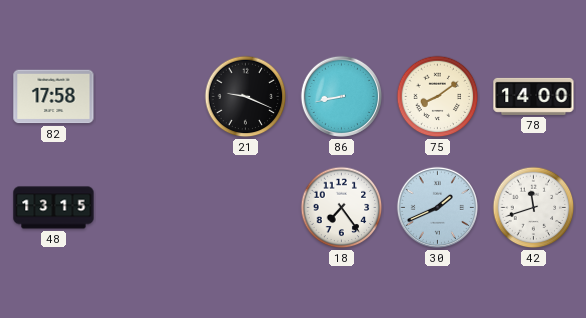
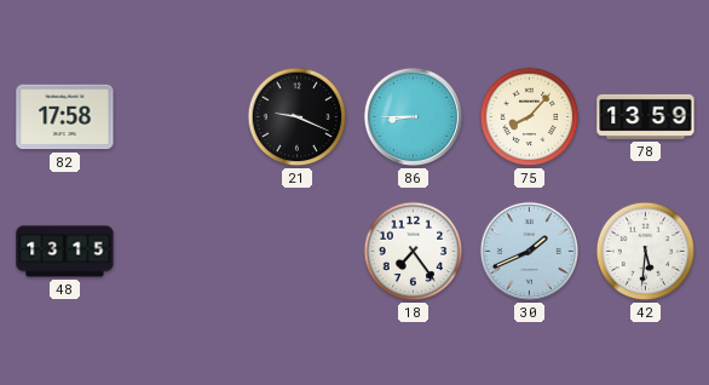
86: 8:43 -> 8:45
75: 8:09 -> 8:07
78: 14:00 -> 13:59
42: 11:42 -> 5:31
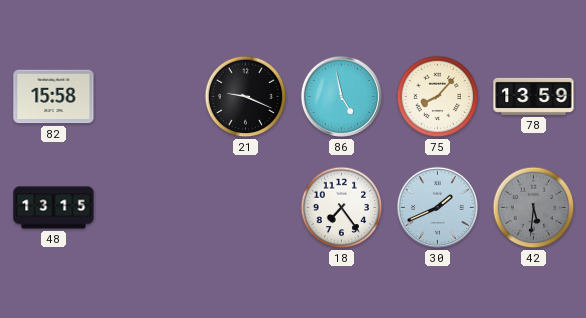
82: 17:58 -> 15:58
86: 8:45 -> 4:58
42 dial: white -> grey
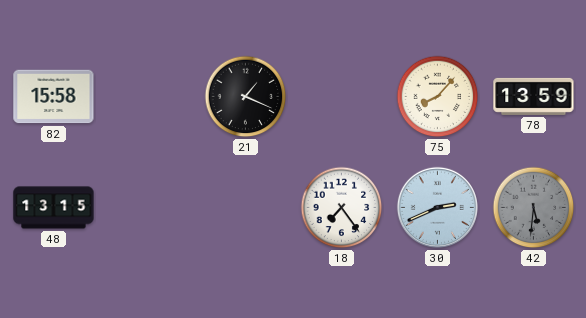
21: 9:19 -> 1:19
86: 4:58 -> none
30: 1:41 -> 2:41
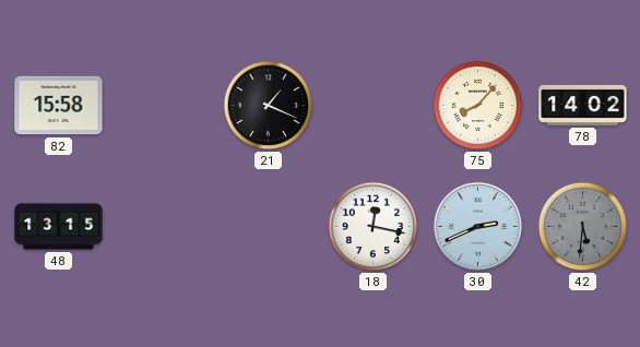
78: 13:59 -> 14:02
18: 7:24 -> 12:17
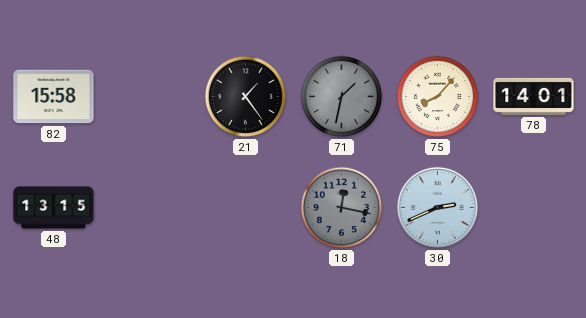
21: 1:19 -> 1:24
71: none -> 1:32
78: 14:02 -> 14:01
18 dial: white -> grey
42: 5:31 -> none
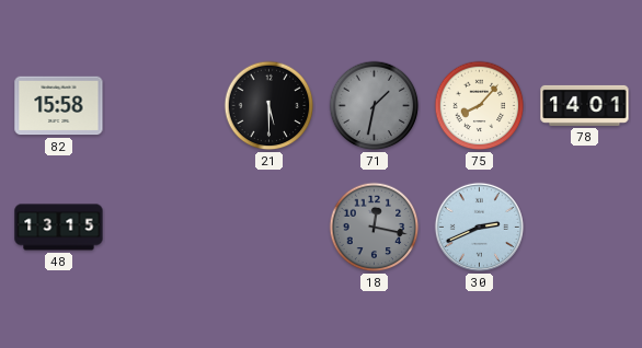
21: 1:24 -> 5:30
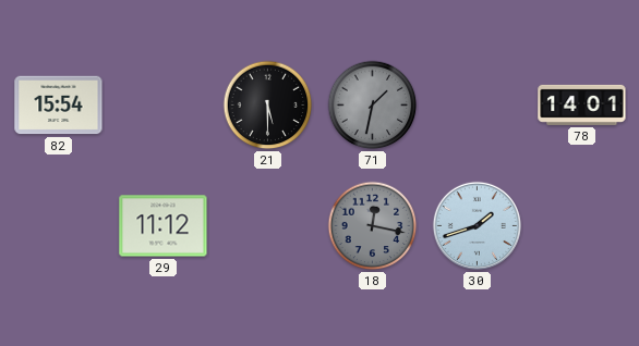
82: 15:58 -> 15:54
75: 8:07 -> none
48: 13:15 -> none
29: none -> 11:12
30: 2:41 -> 1:42
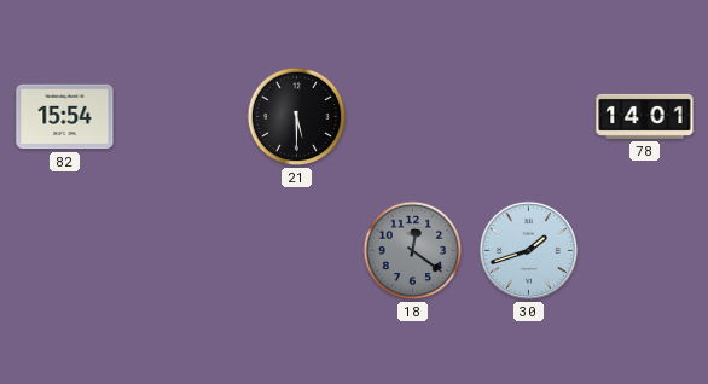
71: 1:32 -> none
29: 11:12 -> none
18: 12:17 -> 12:21
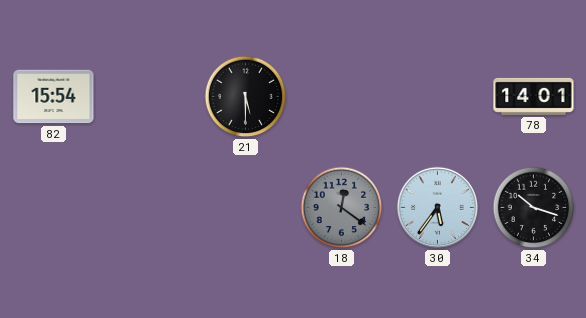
30: 1:42 -> 5:36
34: none -> 10:18
